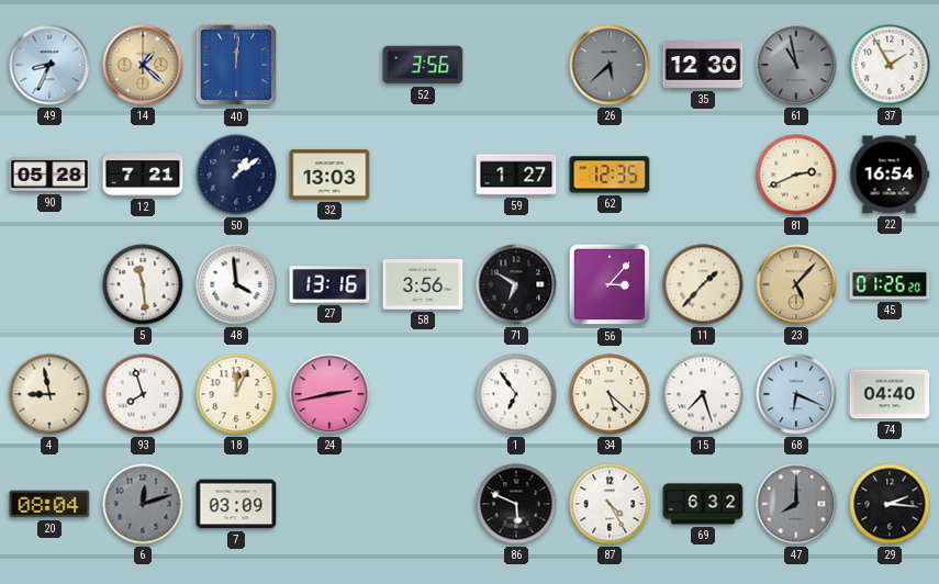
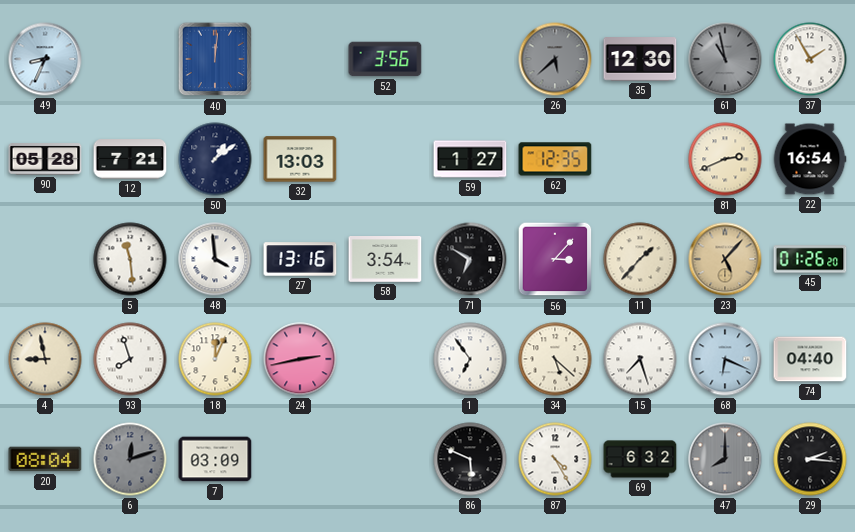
14: 1:22 -> none
58: 3:56 -> 3:54
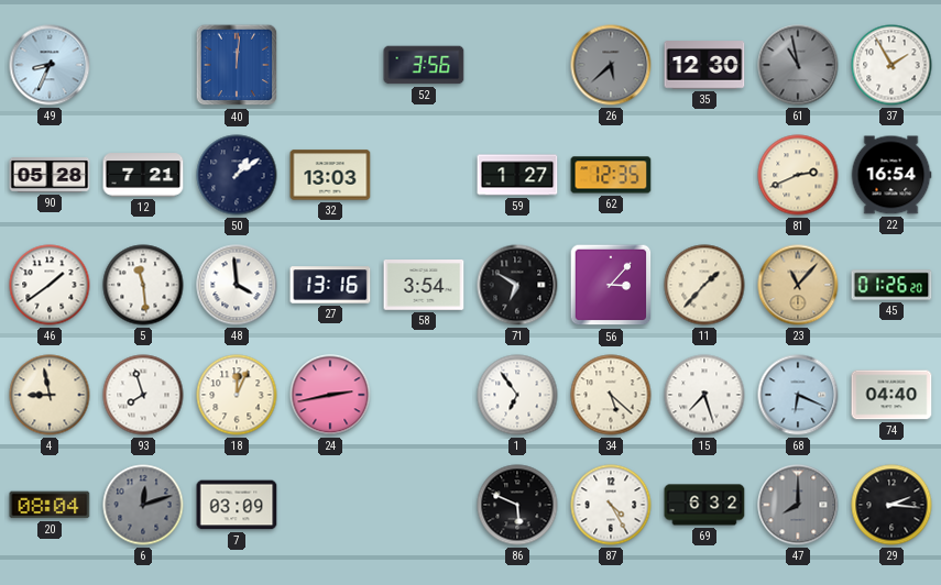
46: none -> 1:39
23: 5:07 -> 11:07
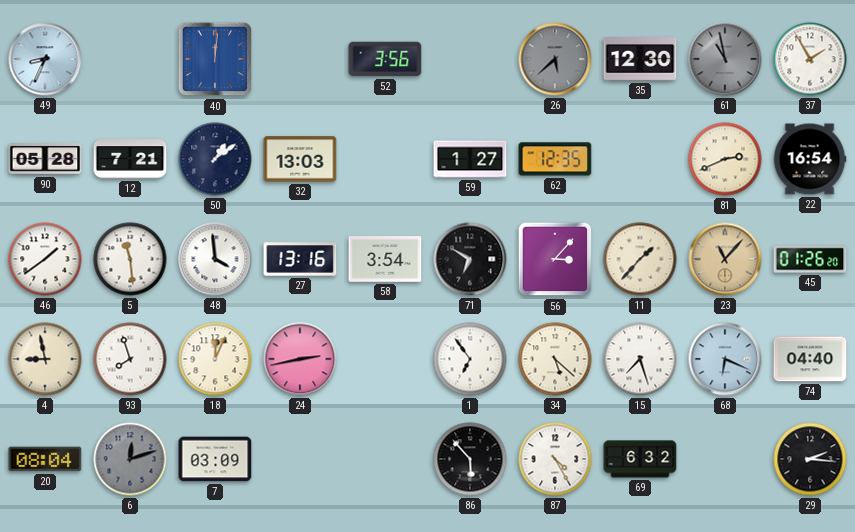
86: 5:49 -> 5:53
47: 8:00 -> none
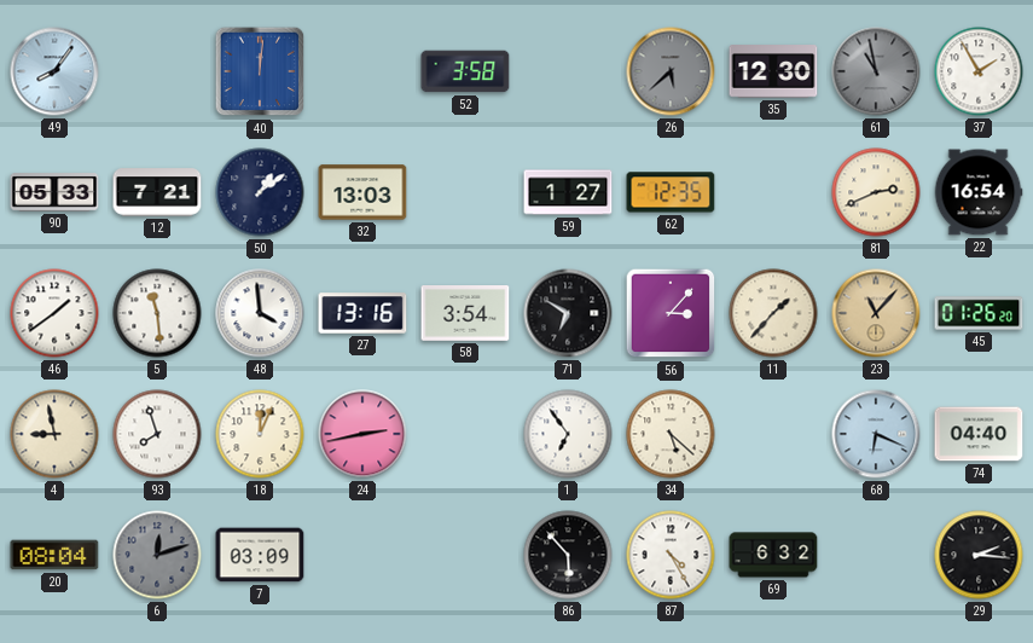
49: 8:34 -> 8:06
52: 3:56 -> 3:58
90: 05:28 -> 05:33
15: 7:27 -> none
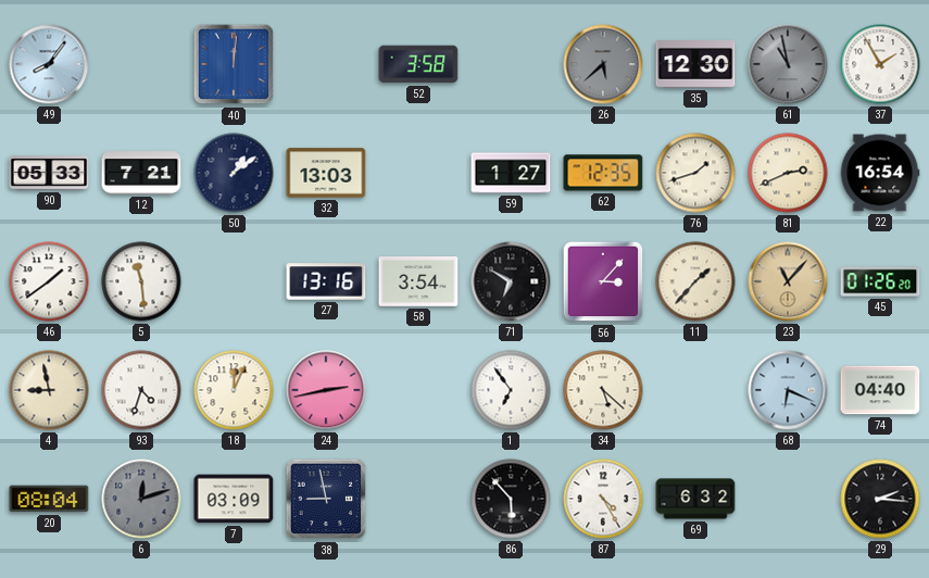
76: none -> 1:42
48: 3:59 -> none
93: 7:57 -> 4:33
38: none -> 8:58
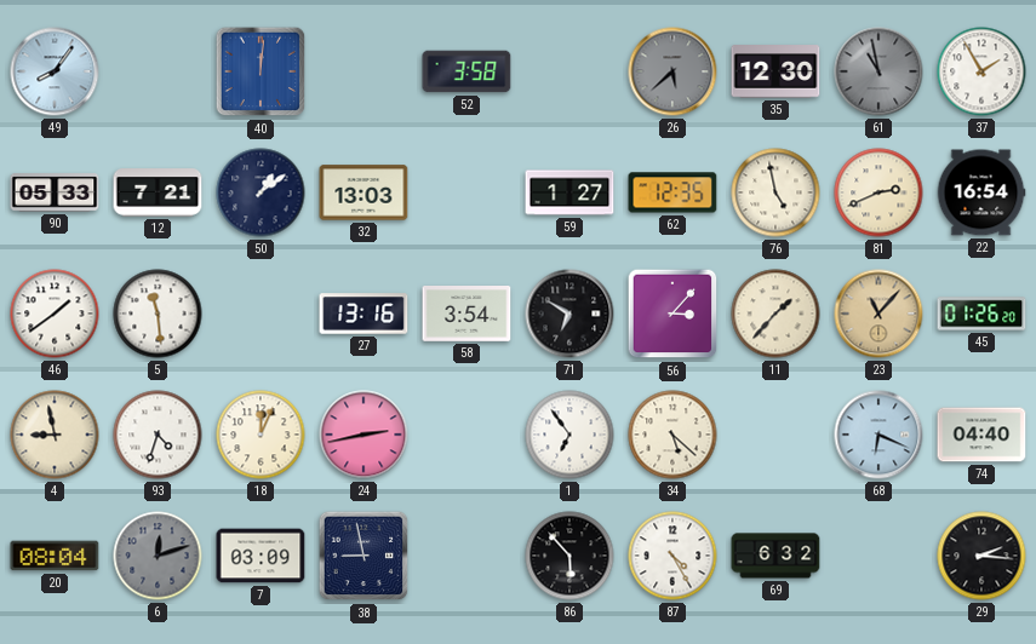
76: 1:42 -> 4:58
